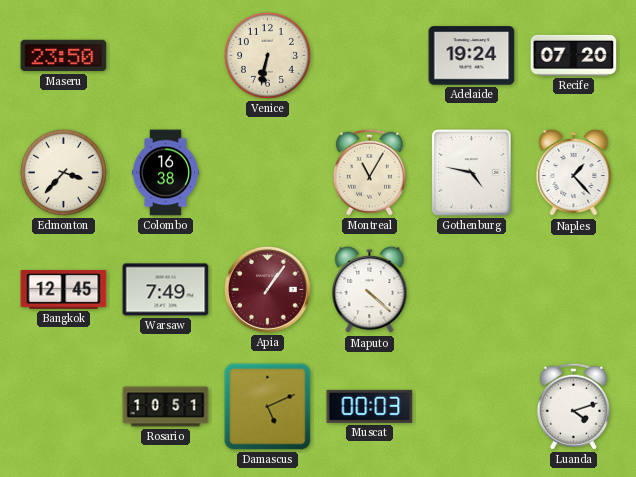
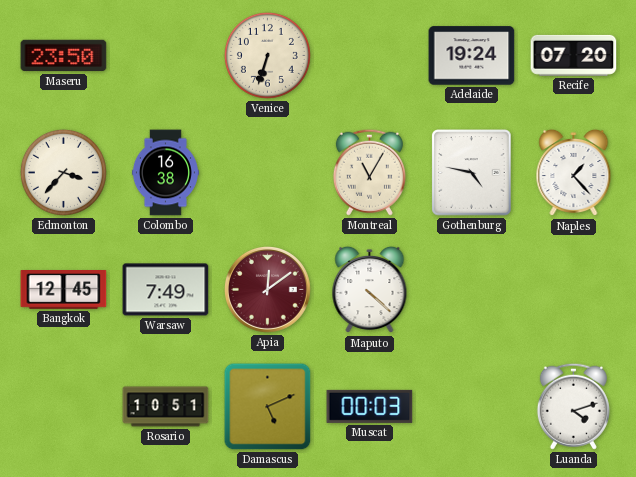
Venice: 6:32 -> 6:33
Apia: 1:06 -> 12:09
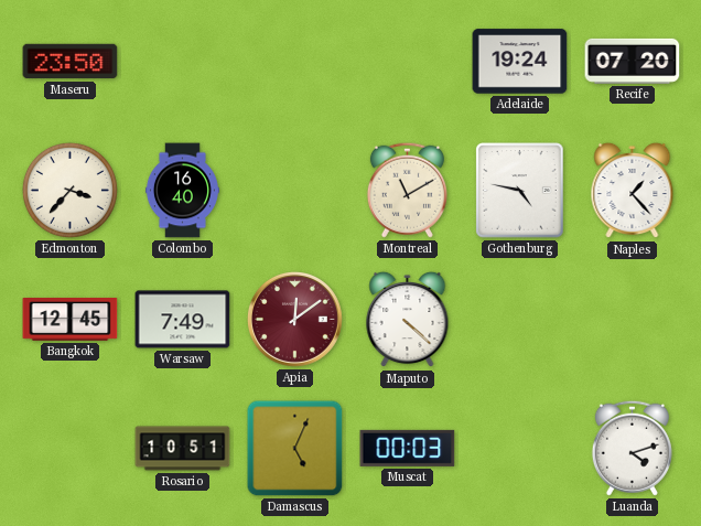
Venice: 6:33 -> none
Colombo: 16:38 -> 16:40
Montreal: 11:05 -> 11:10
Damascus: 5:11 -> 5:04
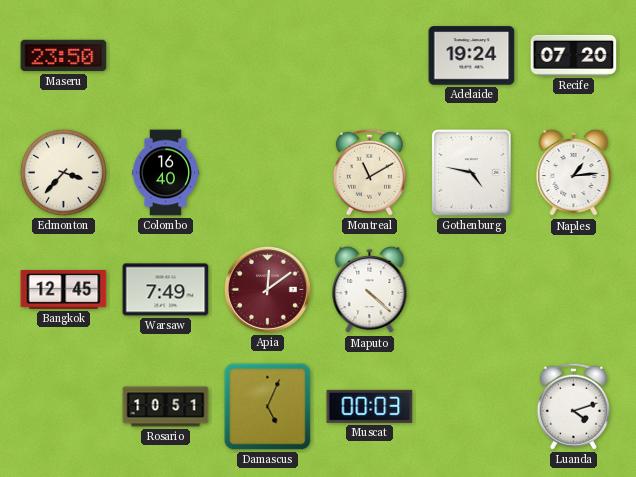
Naples: 1:23 -> 1:14
